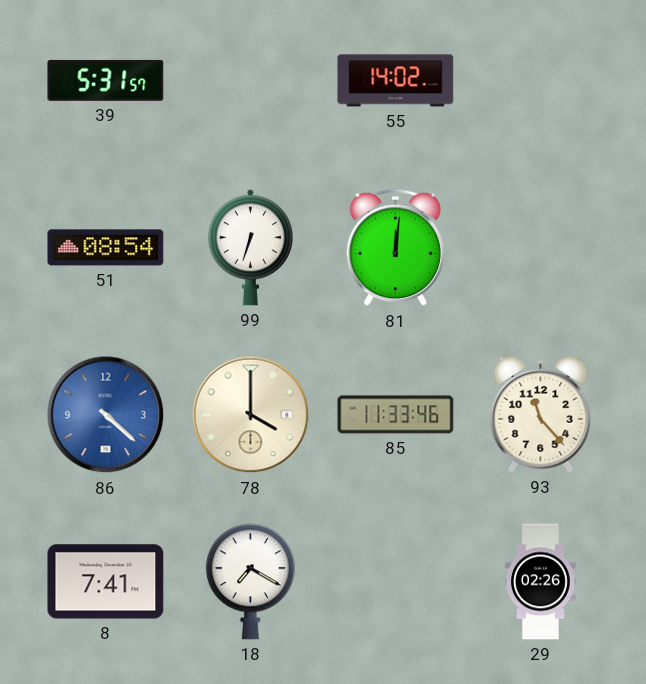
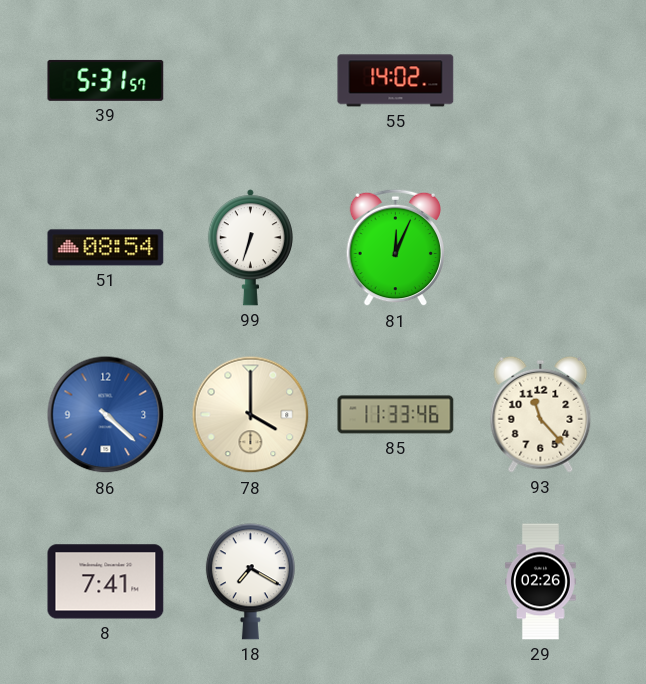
81: 12:01 -> 12:04
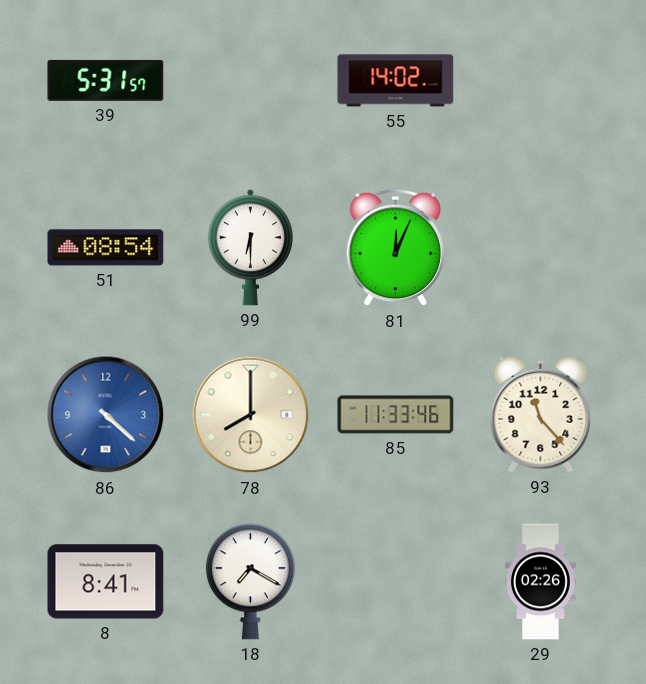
99: 6:33 -> 6:30
78: 4:00 -> 8:00
8: 7:41 -> 8:41
